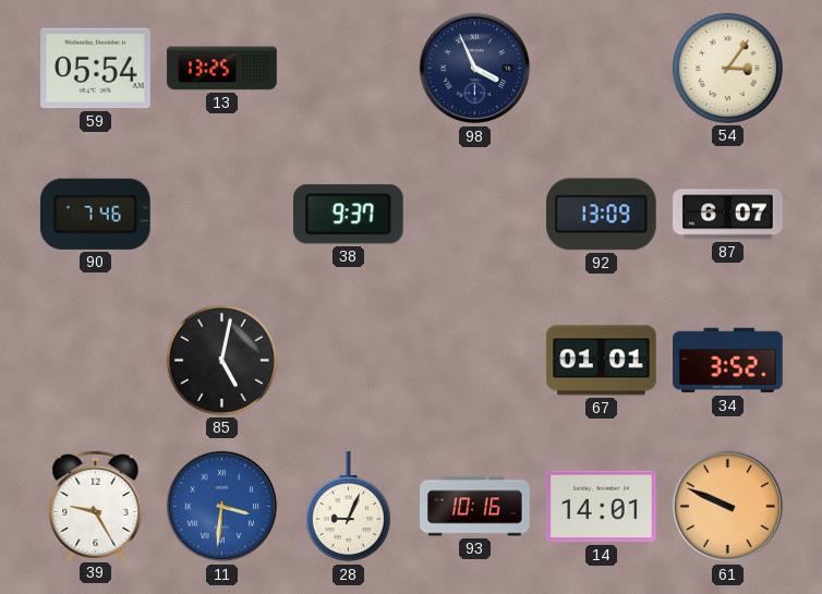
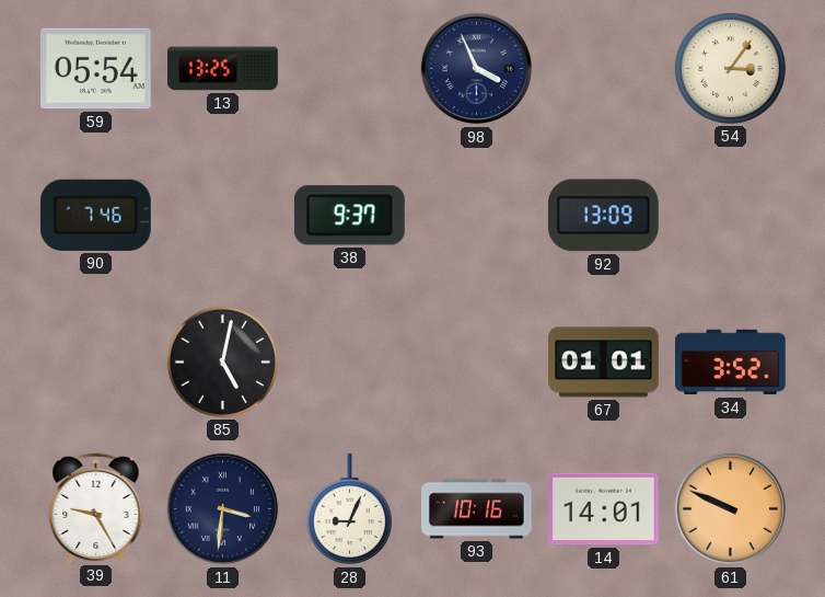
87: 6:07 -> none
11 dial: blue -> navy
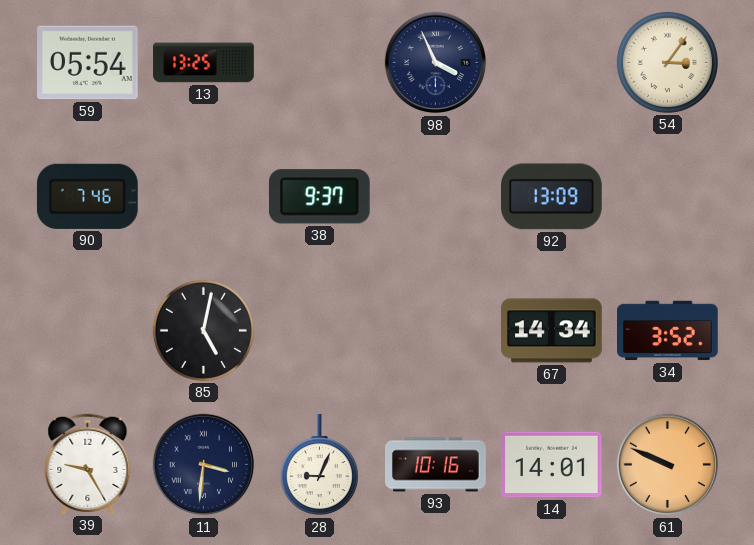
67: 01:01 -> 14:34
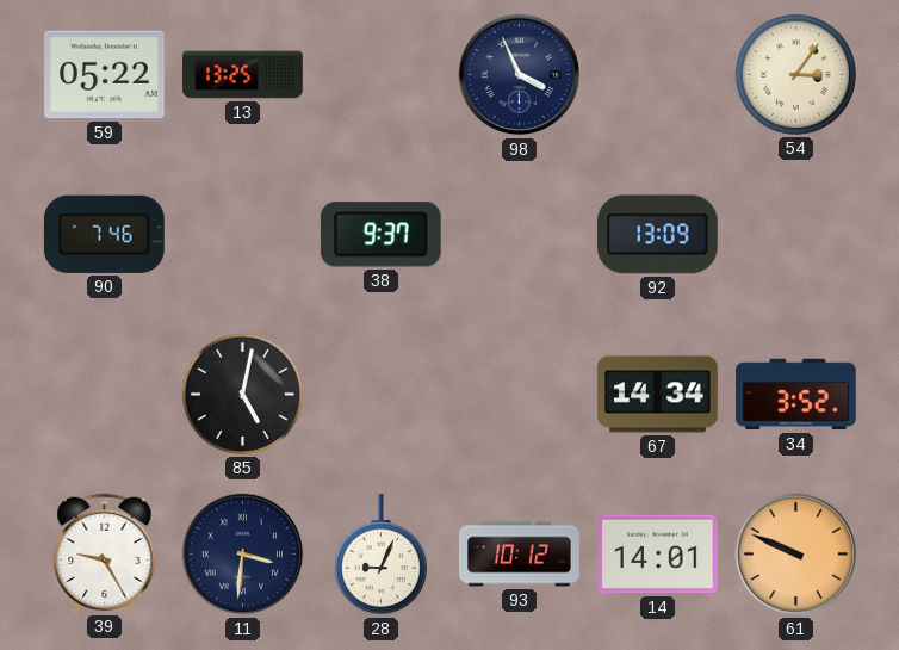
59: 05:54 -> 05:22
93: 10:16 -> 10:12
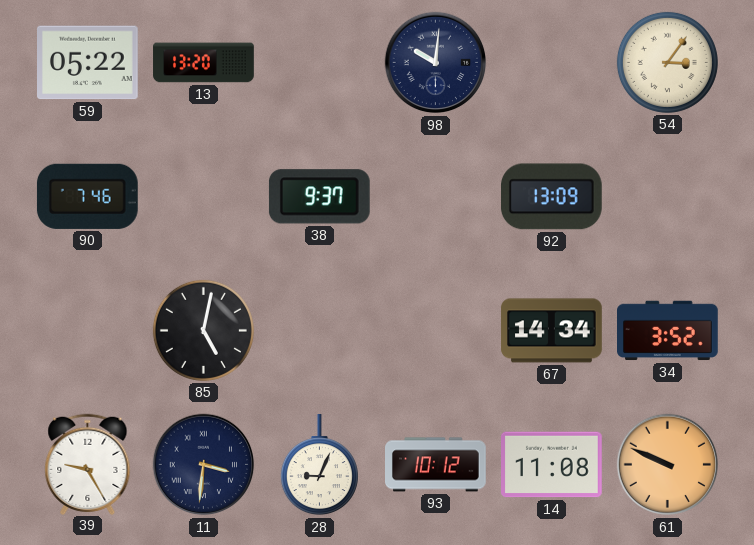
13: 13:25 -> 13:20
98: 3:56 -> 10:01
14: 14:01 -> 11:08
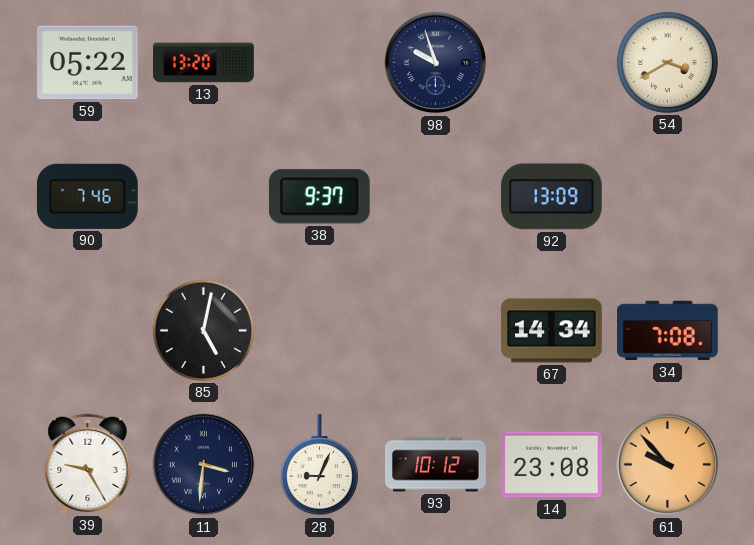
98: 10:01 -> 9:57
54: 3:06 -> 3:40
34: 3:52 -> 7:08
14: 11:08 -> 23:08
61: 9:49 -> 9:53
